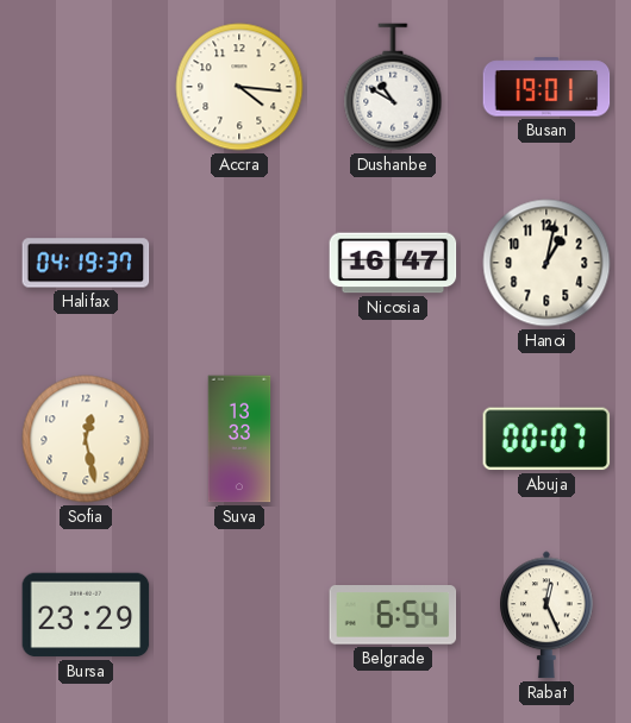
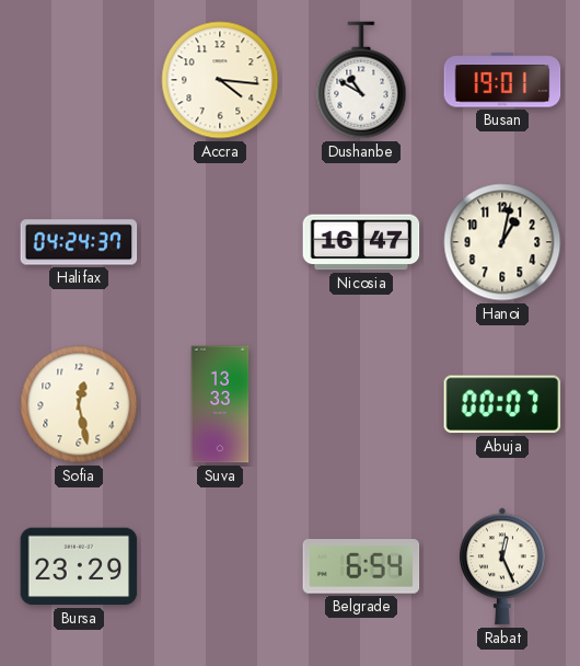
Halifax: 04:19 -> 04:24
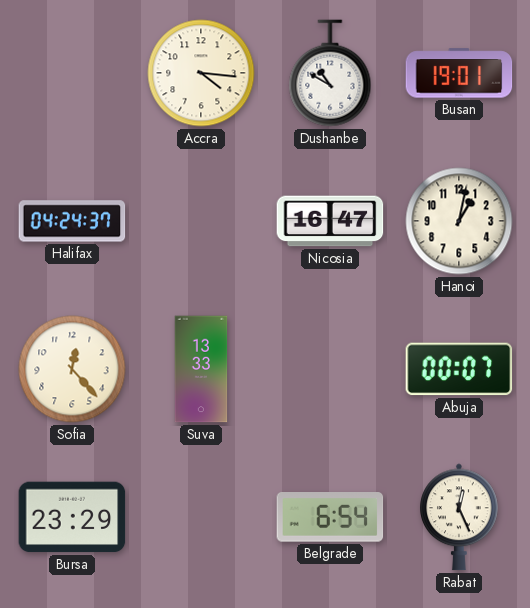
Sofia: 12:28 -> 12:23
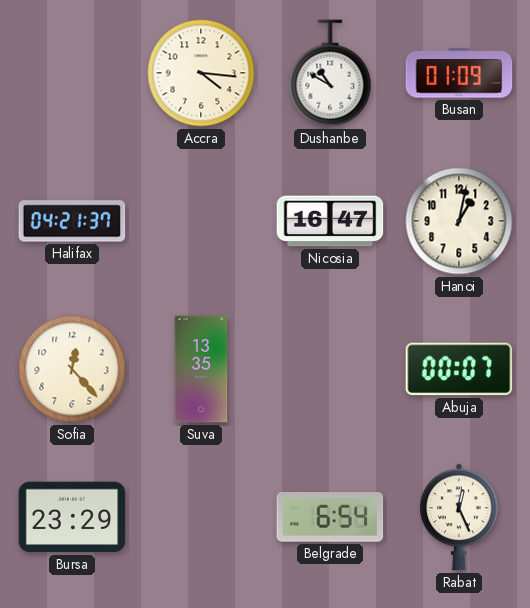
Busan: 19:01 -> 01:09
Halifax: 04:24 -> 04:21
Suva: 13:33 -> 13:35
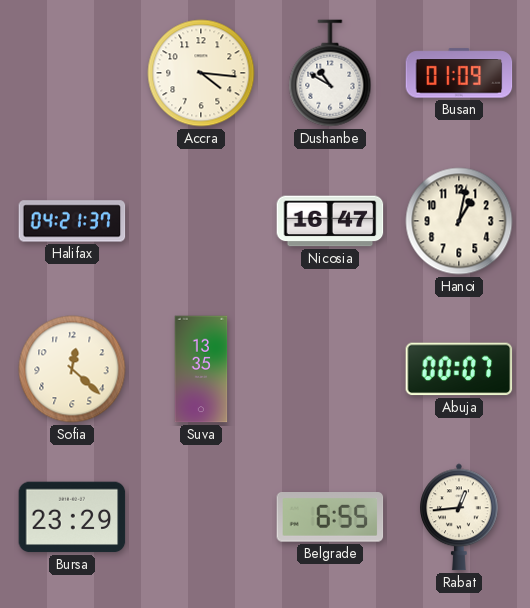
Sofia: 12:23 -> 12:22
Belgrade: 6:54 -> 6:55
Rabat: 12:26 -> 12:44
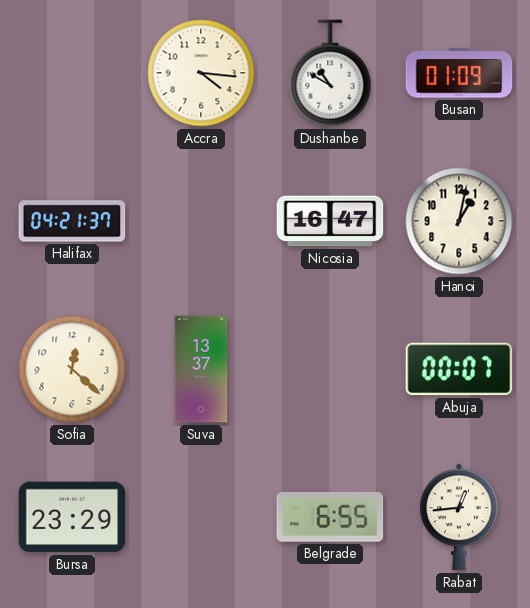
Suva: 13:35 -> 13:37
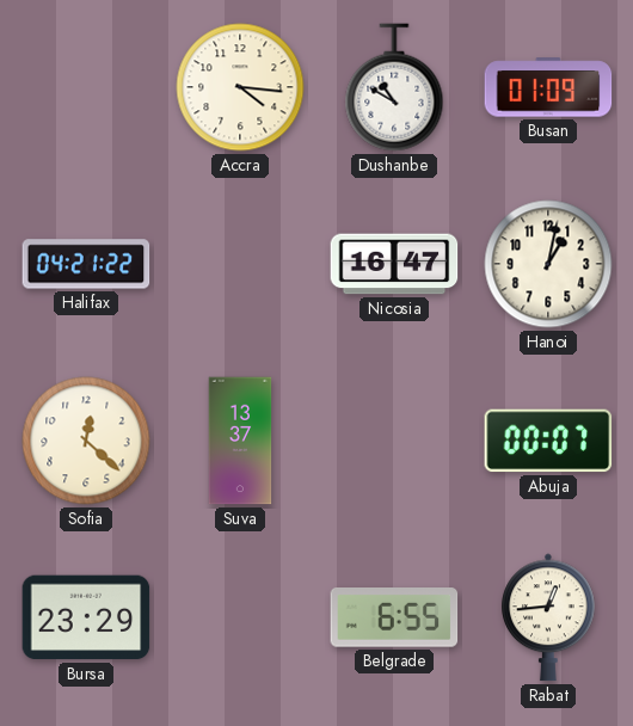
Halifax: 04:21:37 -> 04:21:22
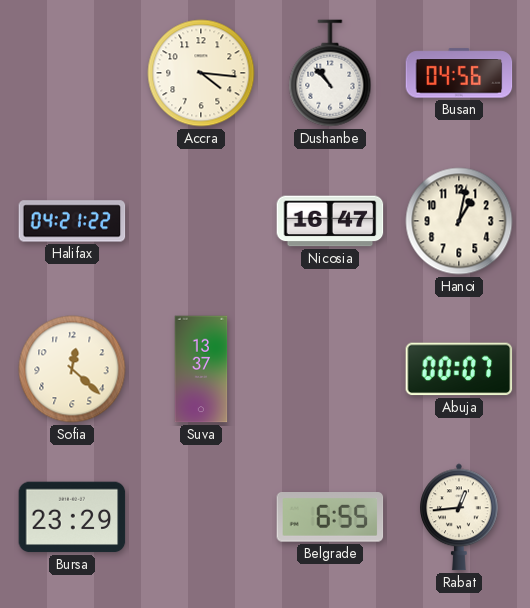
Dushanbe: 10:50 -> 10:53
Busan: 01:09 -> 04:56
